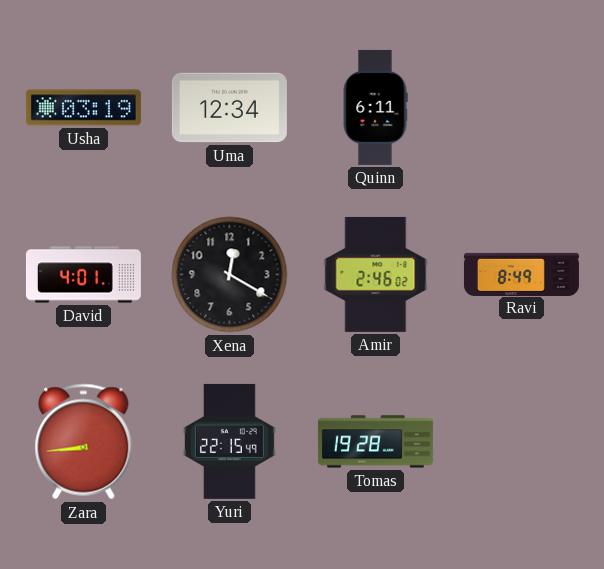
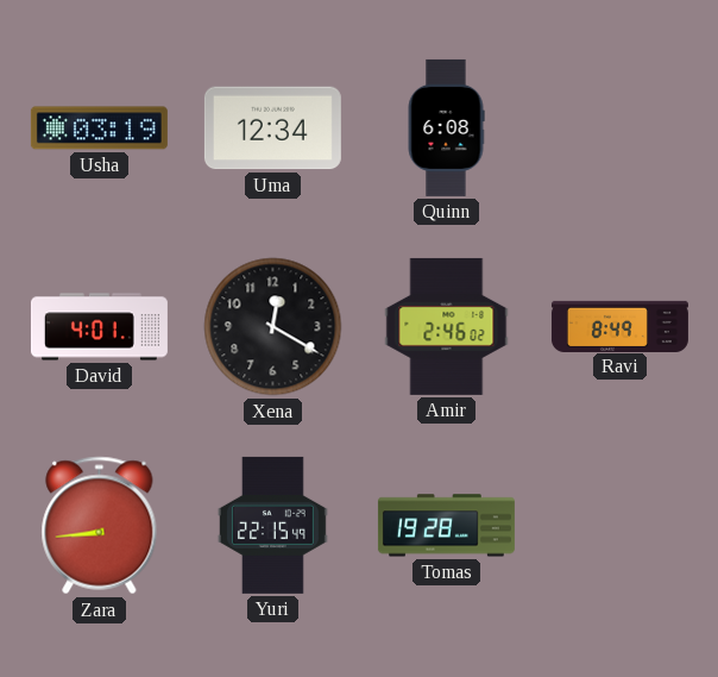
Quinn: 6:11 -> 6:08
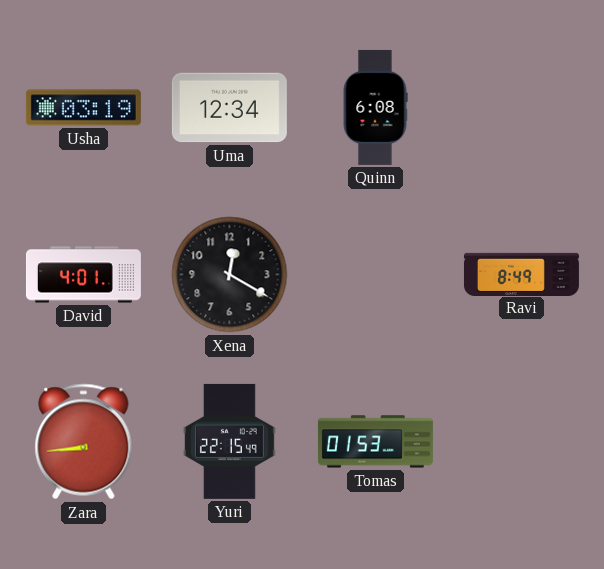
Amir: 2:46 -> none
Tomas: 19:28 -> 01:53
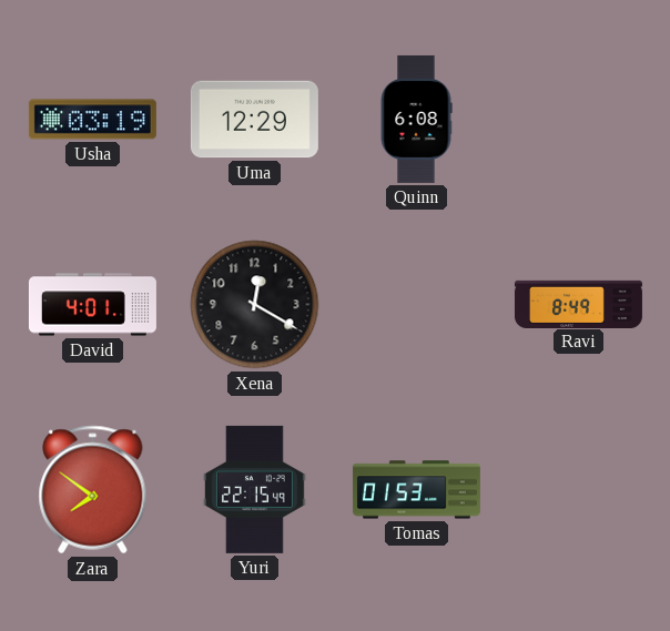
Uma: 12:34 -> 12:29
Zara: 8:44 -> 7:51
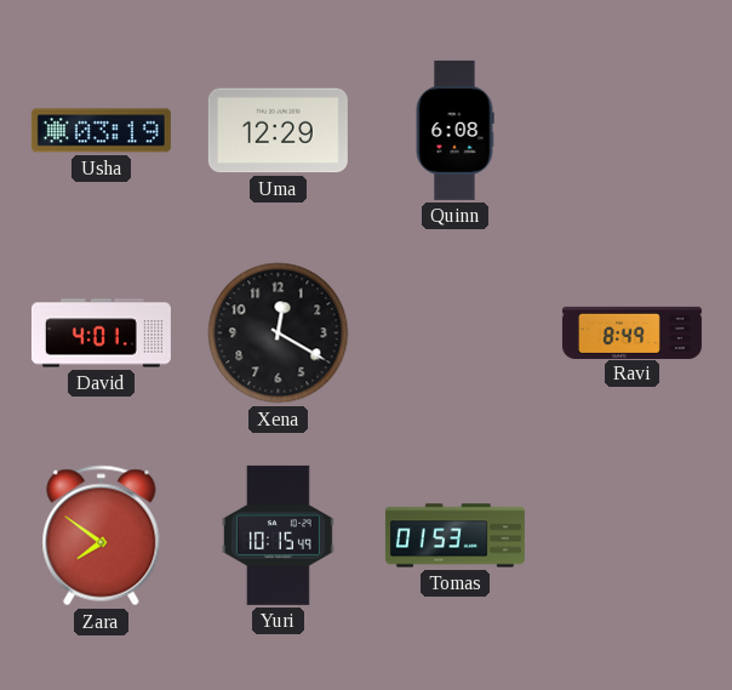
Yuri: 22:15 -> 10:15
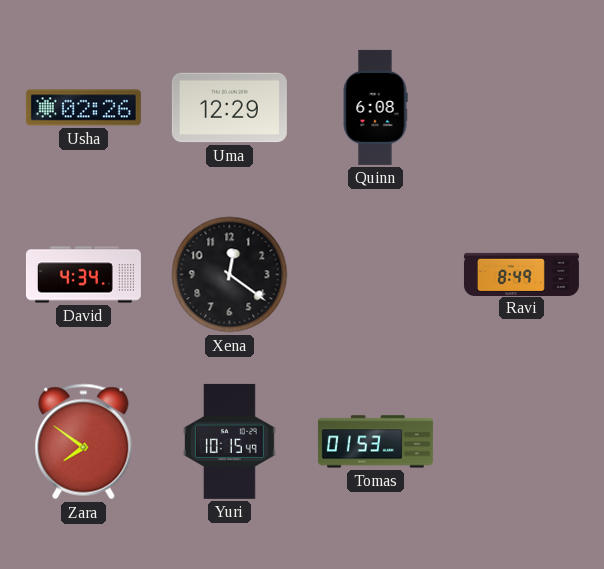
Usha: 03:19 -> 02:26
David: 4:01 -> 4:34
Xena: 12:20 -> 12:21
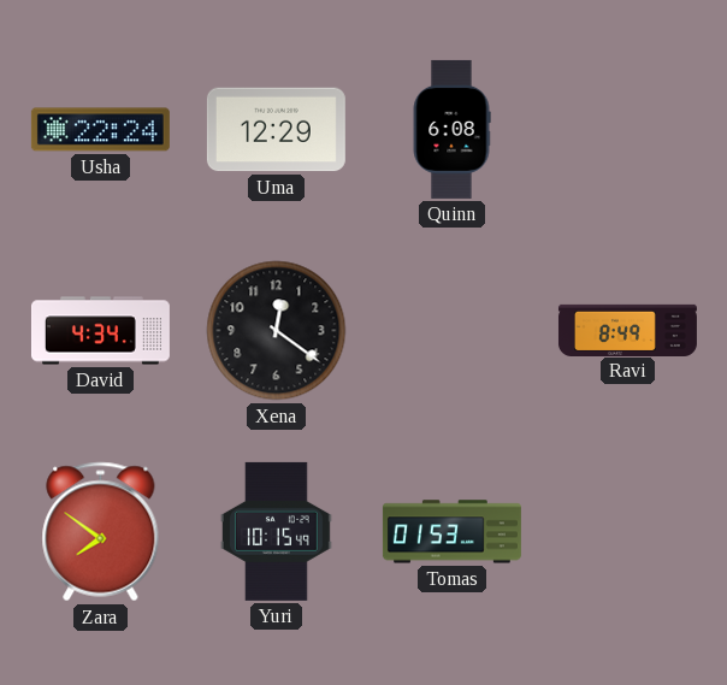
Usha: 02:26 -> 22:24
